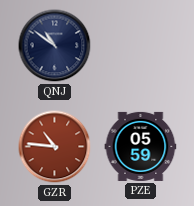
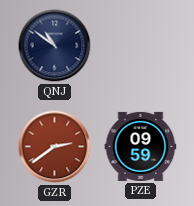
GZR: 10:46 -> 2:39
PZE: 05:59 -> 09:59
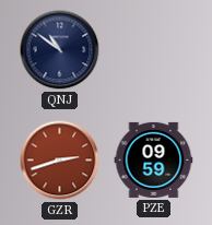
GZR: 2:39 -> 2:42
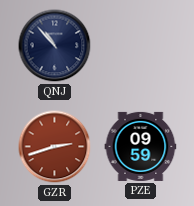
QNJ: 10:51 -> 10:53
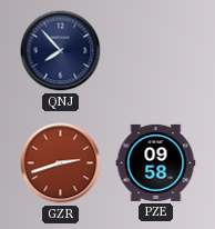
QNJ: 10:53 -> 7:53
PZE: 09:59 -> 09:58
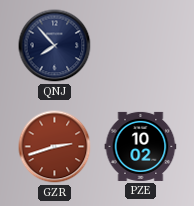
PZE: 09:58 -> 10:02
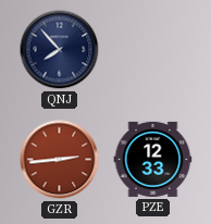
GZR: 2:42 -> 2:44
PZE: 10:02 -> 12:33
